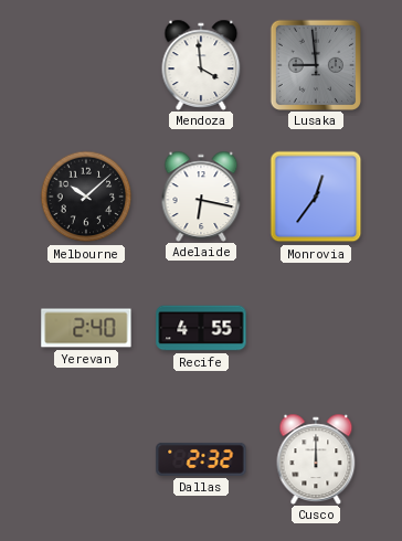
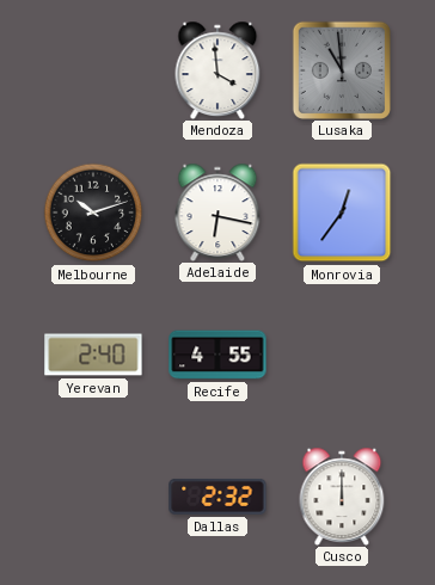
Lusaka: 8:59 -> 10:59
Melbourne: 10:08 -> 10:12
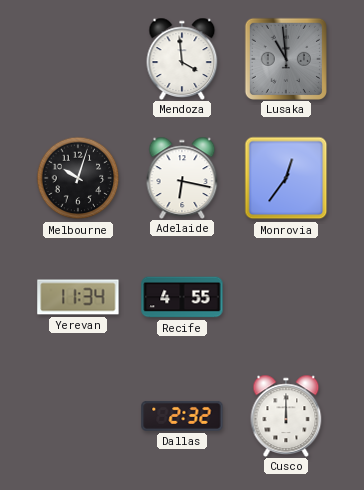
Melbourne: 10:12 -> 10:03
Yerevan: 2:40 -> 11:34
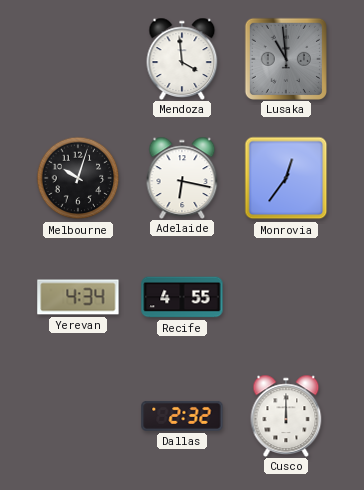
Yerevan: 11:34 -> 4:34
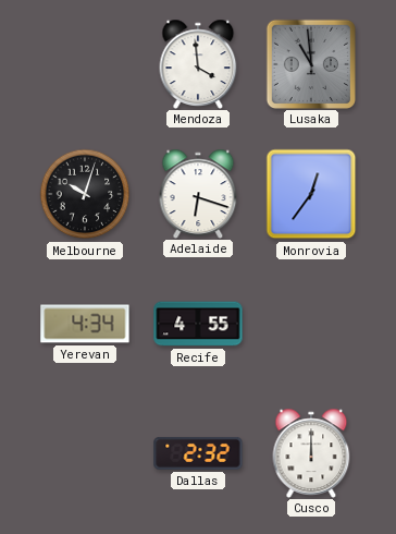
Adelaide: 6:17 -> 6:18
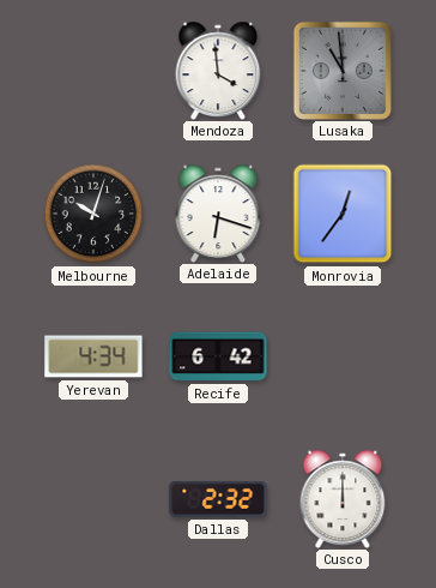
Recife: 4:55 -> 6:42
